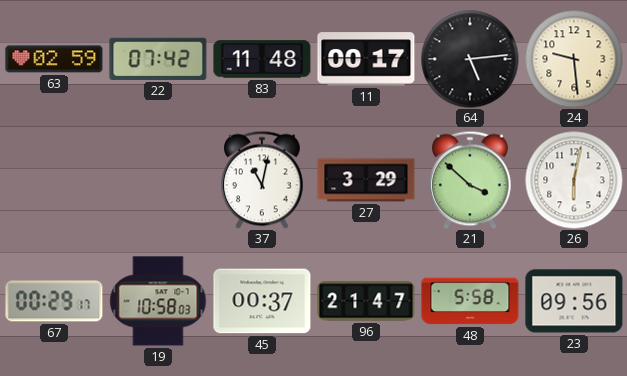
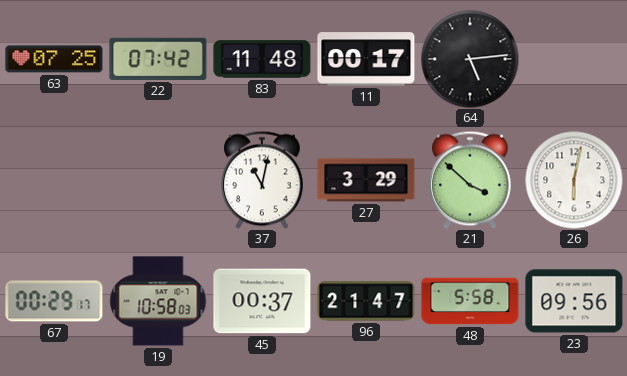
63: 02:59 -> 07:25
24: 9:29 -> none
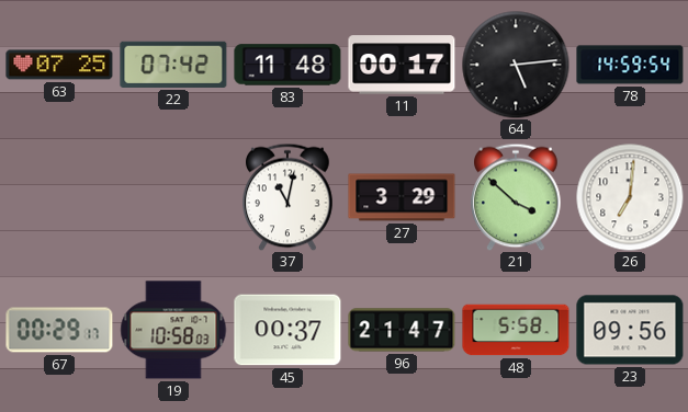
78: none -> 14:59
26: 6:02 -> 7:01
